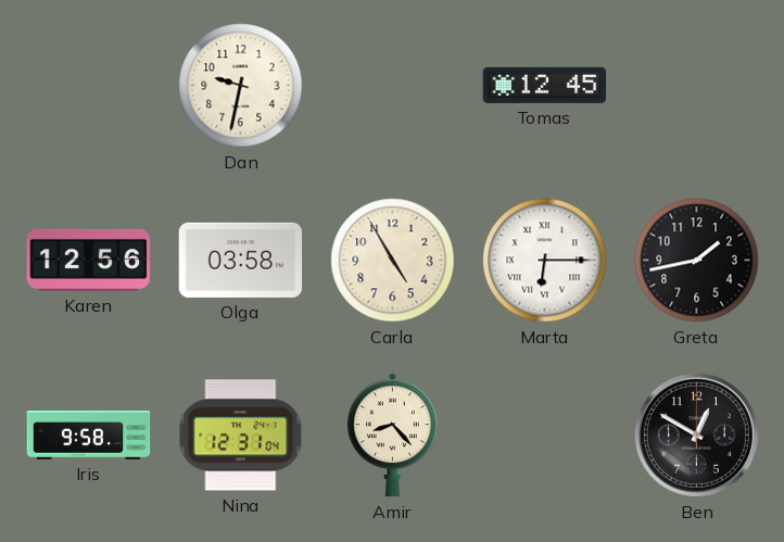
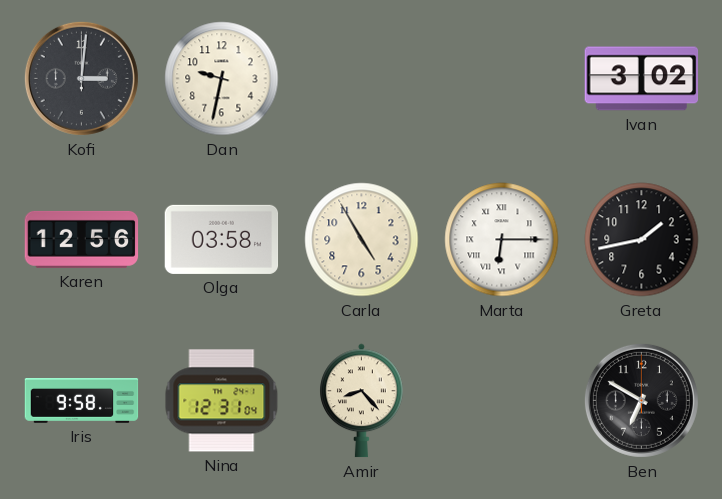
Kofi: none -> 3:01
Tomas: 12:45 -> none
Ivan: none -> 3:02
Ben: 12:50 -> 6:50
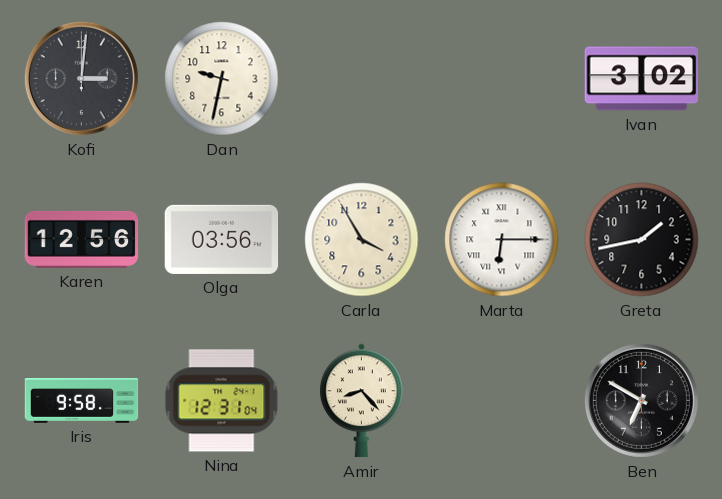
Olga: 03:58 -> 03:56
Carla: 4:55 -> 3:55
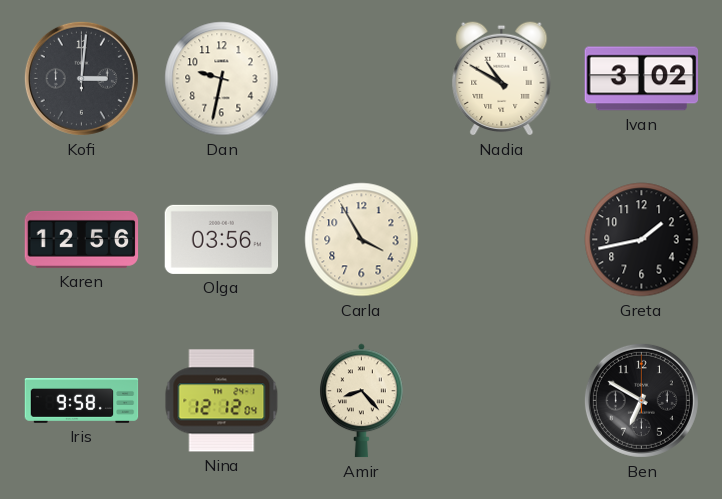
Nadia: none -> 10:50
Marta: 6:15 -> none
Nina: 12:31 -> 12:12
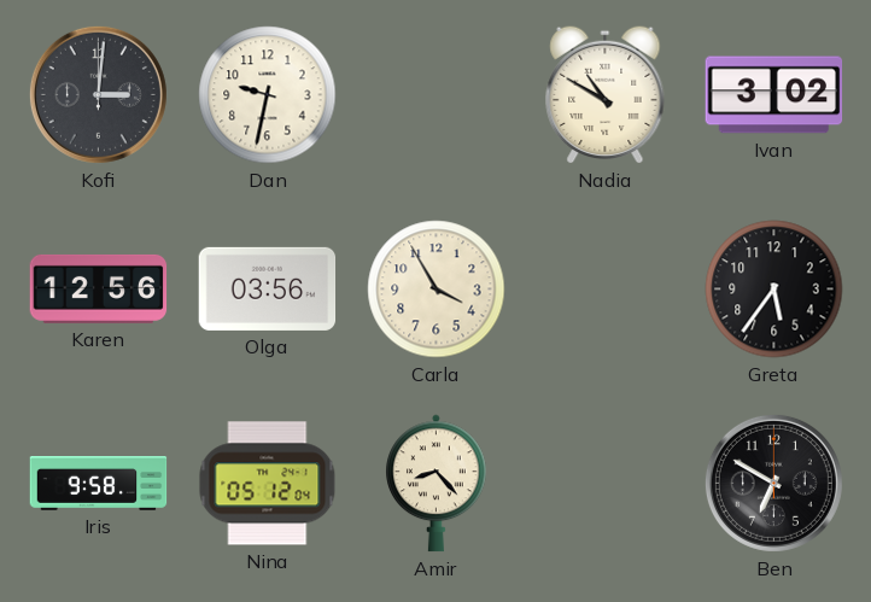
Greta: 1:43 -> 5:36
Nina: 12:12 -> 05:12
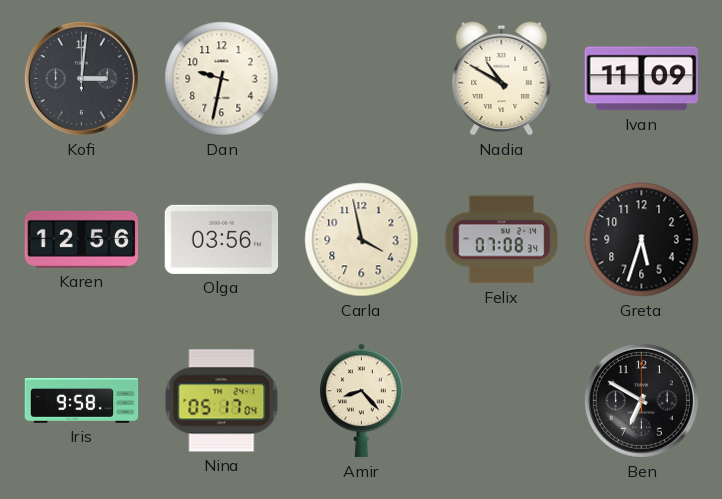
Ivan: 3:02 -> 11:09
Carla: 3:55 -> 3:58
Felix: none -> 07:08
Greta: 5:36 -> 5:33
Nina: 05:12 -> 05:17
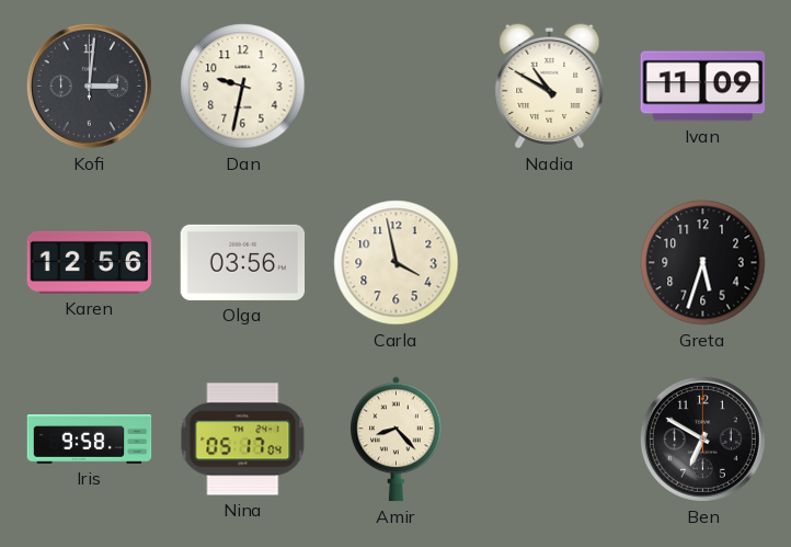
Felix: 07:08 -> none
